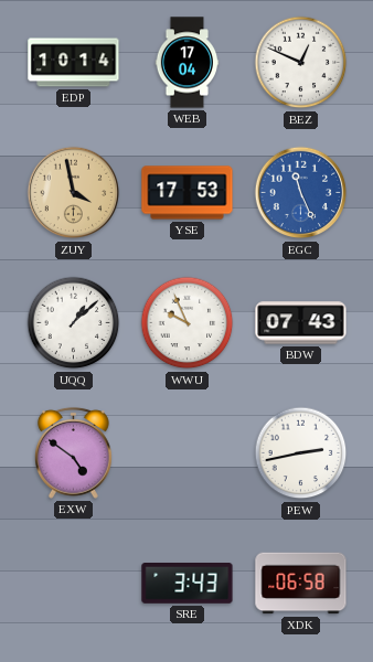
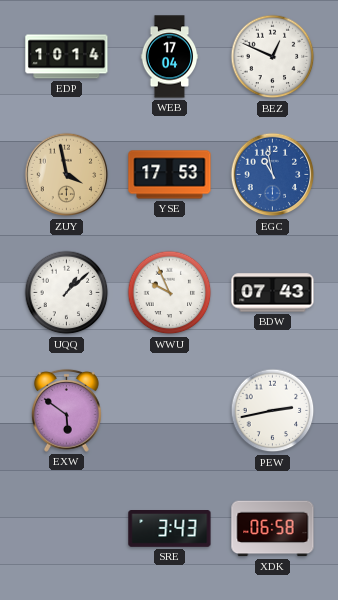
EGC: 11:26 -> 10:58
EXW: 4:51 -> 5:51
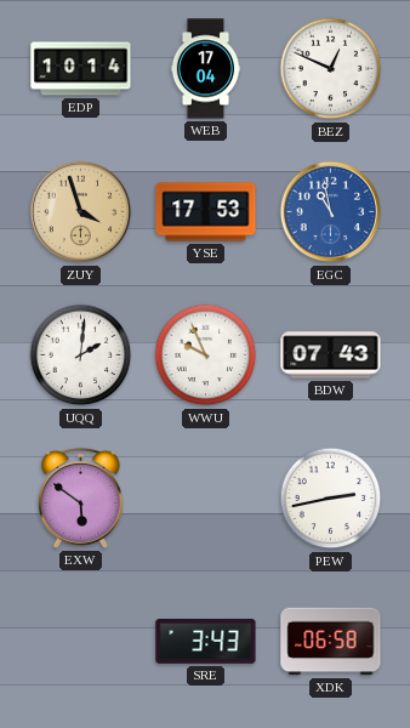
ZUY: 3:58 -> 3:57
UQQ: 1:08 -> 2:01
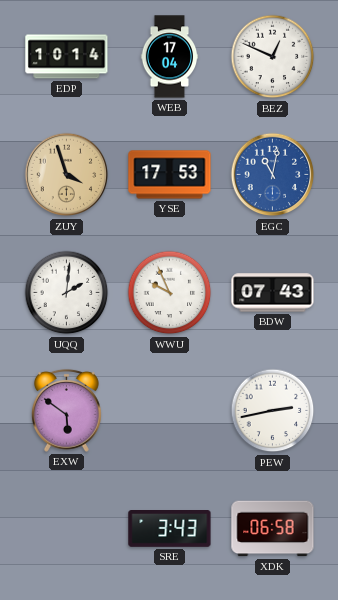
EGC: 10:58 -> 11:02
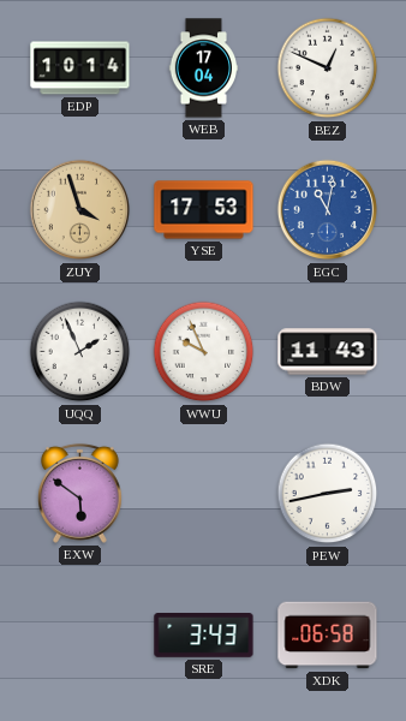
UQQ: 2:01 -> 1:56
BDW: 07:43 -> 11:43
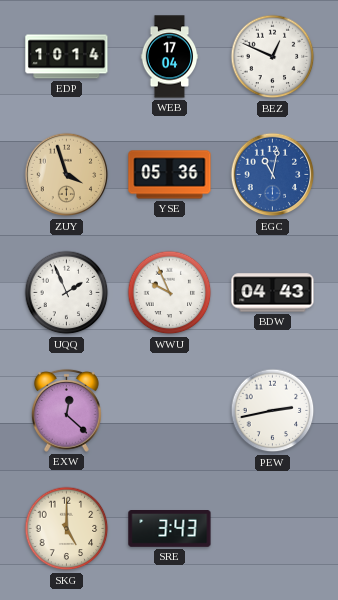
YSE: 17:53 -> 05:36
BDW: 11:43 -> 04:43
EXW: 5:51 -> 12:22
SKG: none -> 5:00
XDK: 06:58 -> none
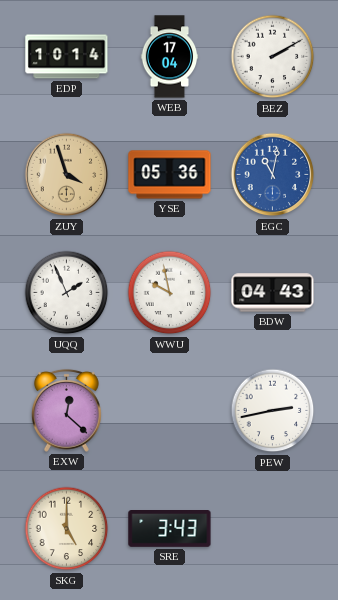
BEZ: 12:49 -> 2:10
WWU: 9:56 -> 9:58
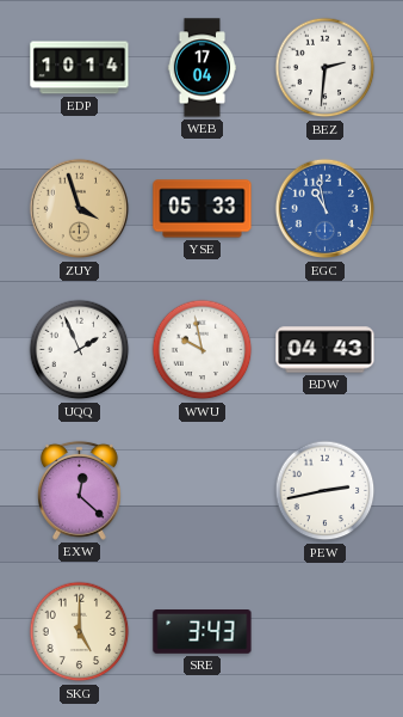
BEZ: 2:10 -> 2:31
YSE: 05:36 -> 05:33
EGC: 11:02 -> 10:58
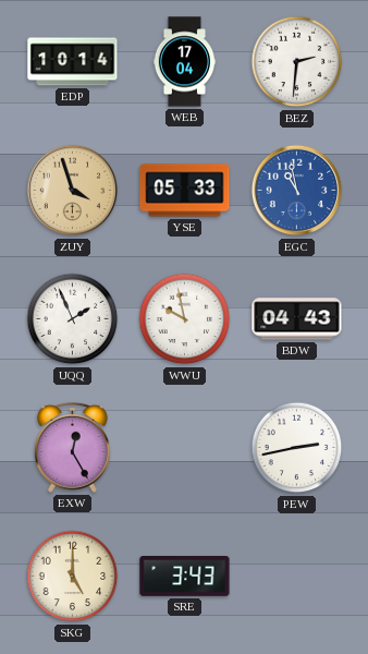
EXW: 12:22 -> 12:25
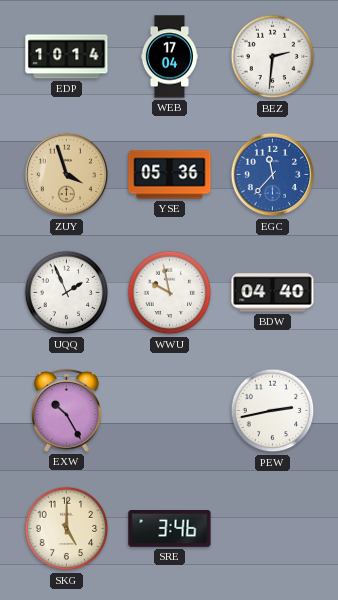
YSE: 05:33 -> 05:36
EGC: 10:58 -> 11:37
BDW: 04:43 -> 04:40
EXW: 12:25 -> 10:25
SRE: 3:43 -> 3:46
